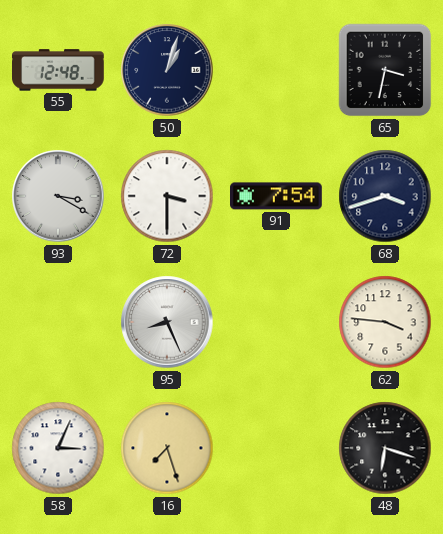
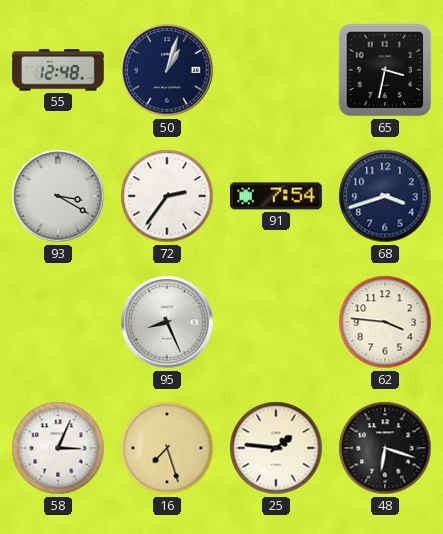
72: 3:30 -> 2:36
25: none -> 1:46
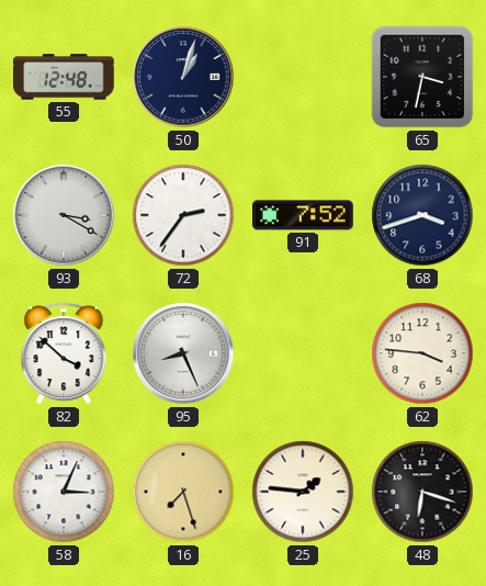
91: 7:54 -> 7:52
82: none -> 3:52
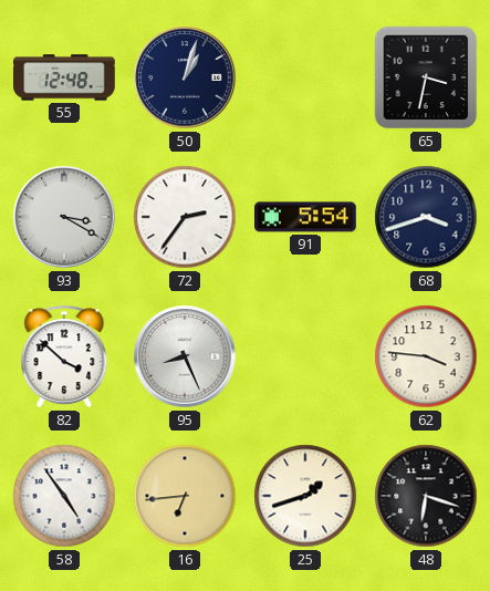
91: 7:52 -> 5:54
58: 3:04 -> 4:54
16: 7:27 -> 6:44
25: 1:46 -> 1:42
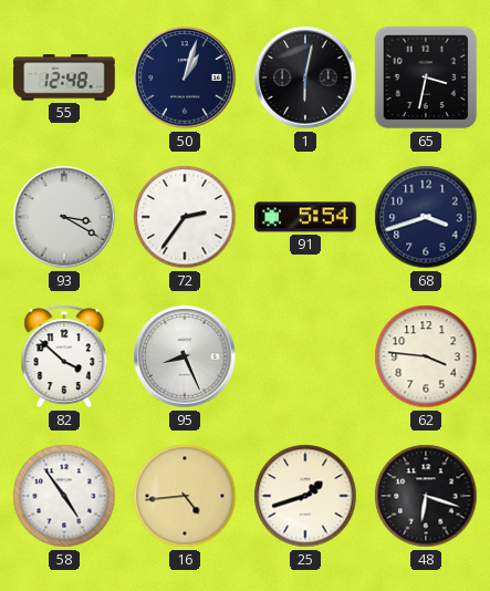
1: none -> 6:02
16: 6:44 -> 4:44
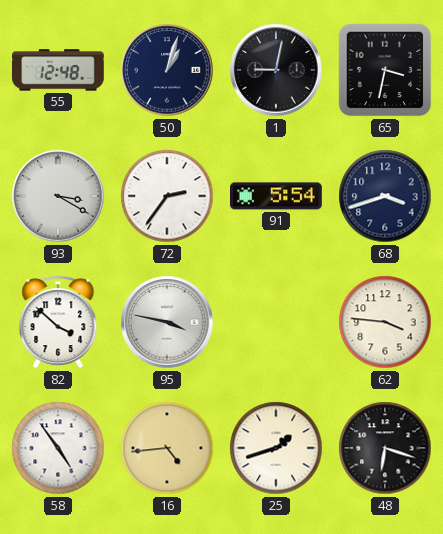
1: 6:02 -> 9:02
95: 8:26 -> 3:47
